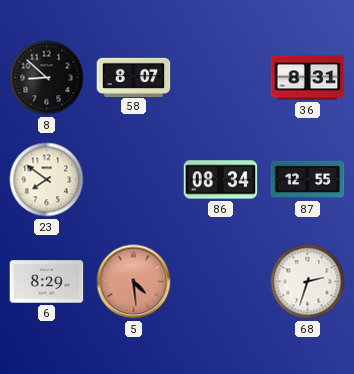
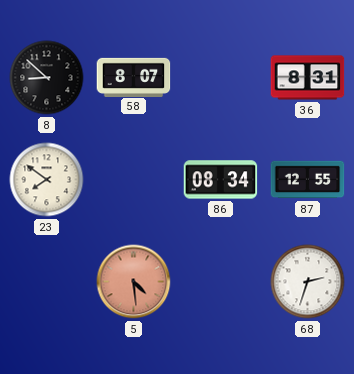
6: 8:29 -> none
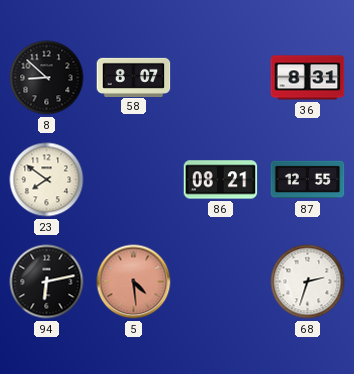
86: 08:34 -> 08:21
94: none -> 6:13
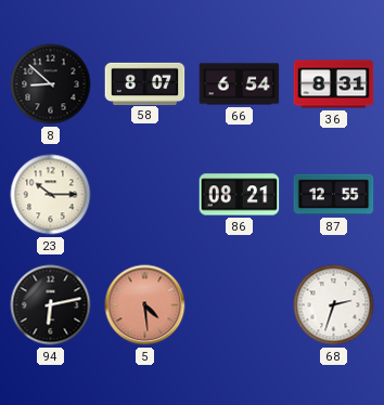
66: none -> 6:54
23: 7:51 -> 10:15
